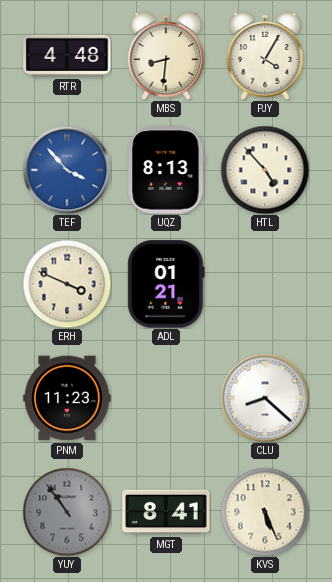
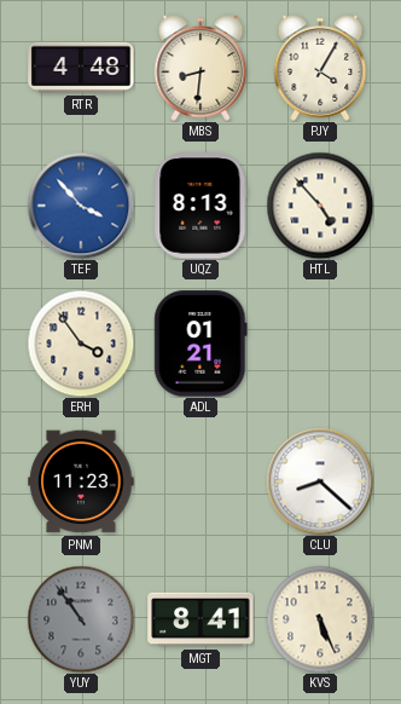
ERH: 3:49 -> 3:54
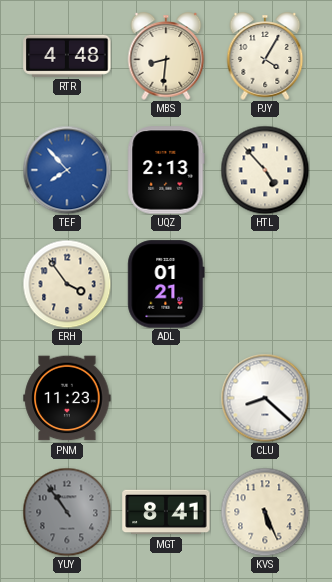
TEF: 3:53 -> 7:53
UQZ: 8:13 -> 2:13
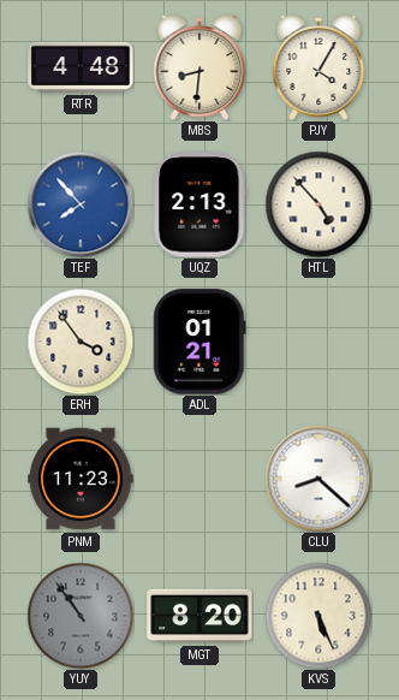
MGT: 8:41 -> 8:20
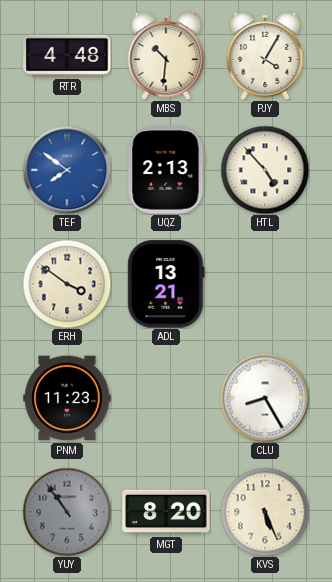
MBS: 8:31 -> 10:31
TEF: 7:53 -> 7:51
ERH: 3:54 -> 3:51
ADL: 01:21 -> 13:21
CLU: 8:22 -> 8:25
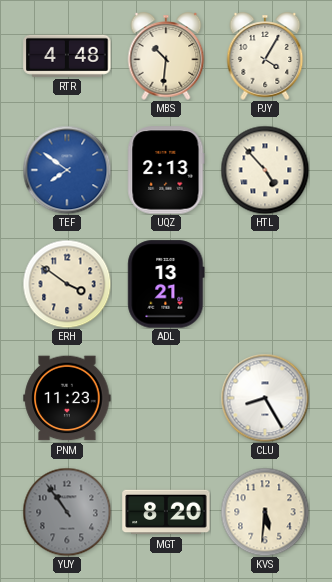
KVS: 5:26 -> 5:31
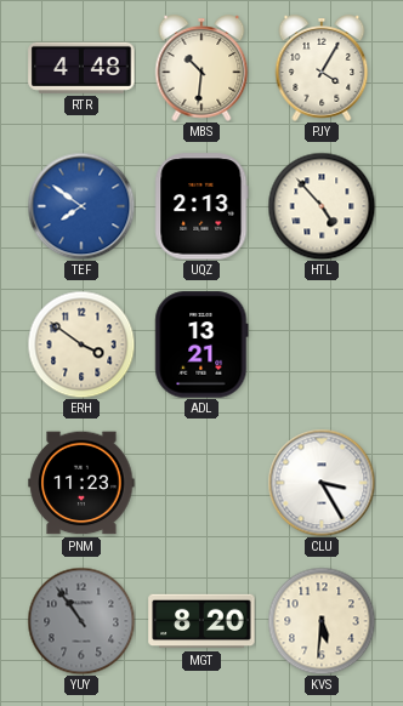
CLU: 8:25 -> 3:25
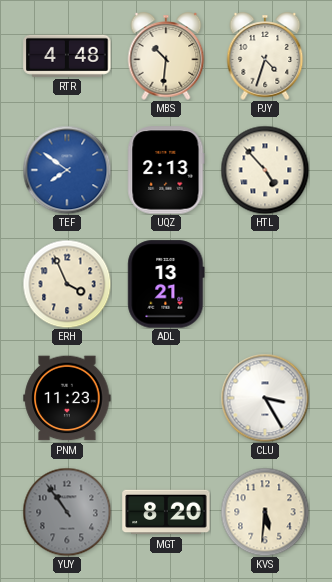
PJY: 4:05 -> 4:33
ERH: 3:51 -> 3:56
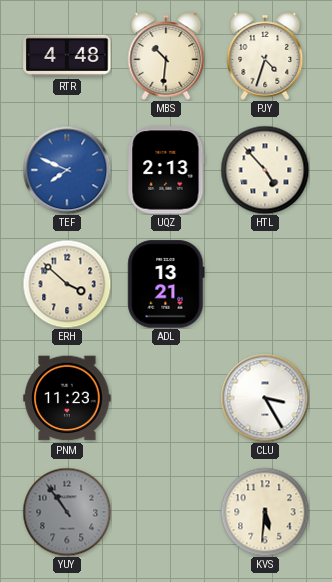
TEF: 7:51 -> 7:49
ERH: 3:56 -> 3:52
MGT: 8:20 -> none
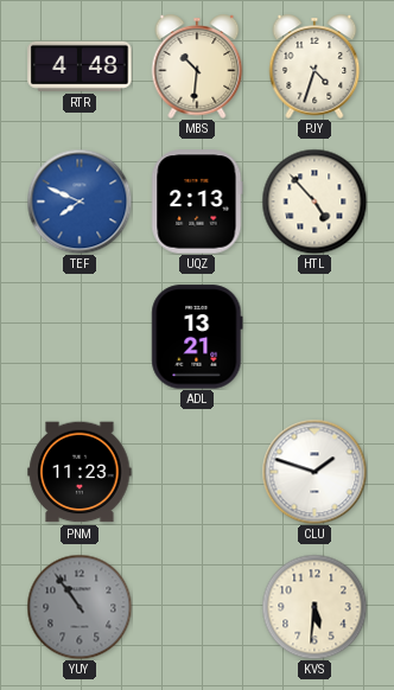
ERH: 3:52 -> none
CLU: 3:25 -> 1:48
